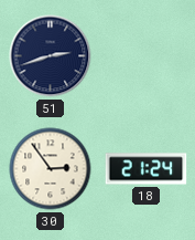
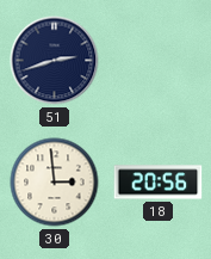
30: 2:54 -> 2:59
18: 21:24 -> 20:56
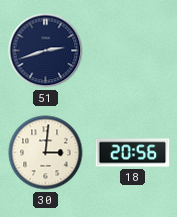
30: 2:59 -> 3:01
